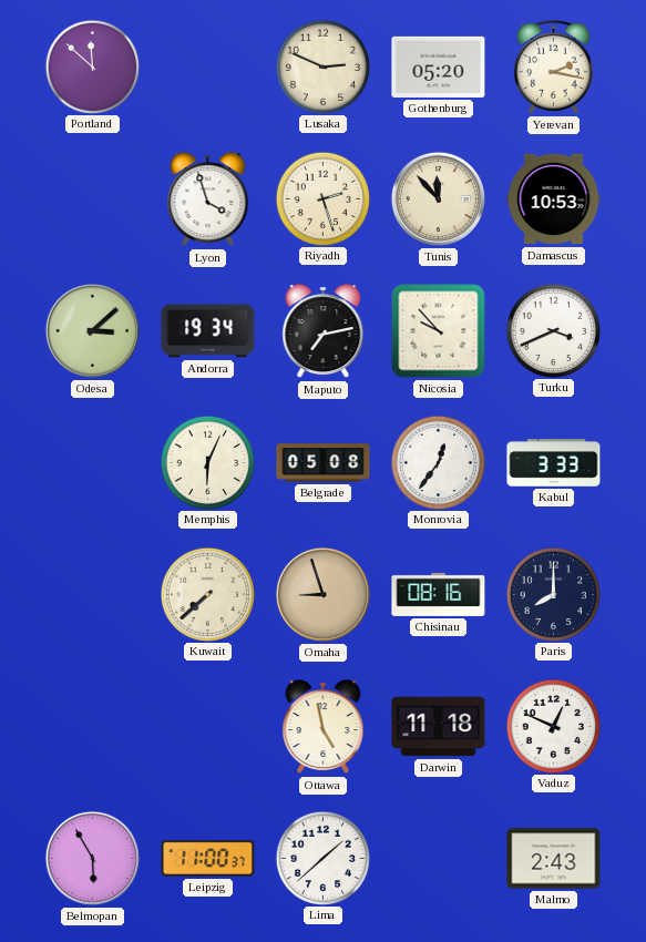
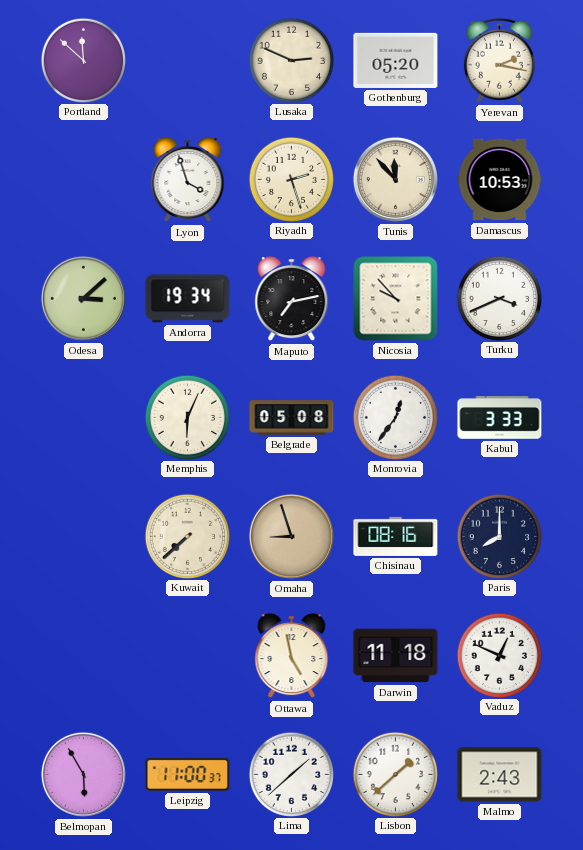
Lisbon: none -> 1:38
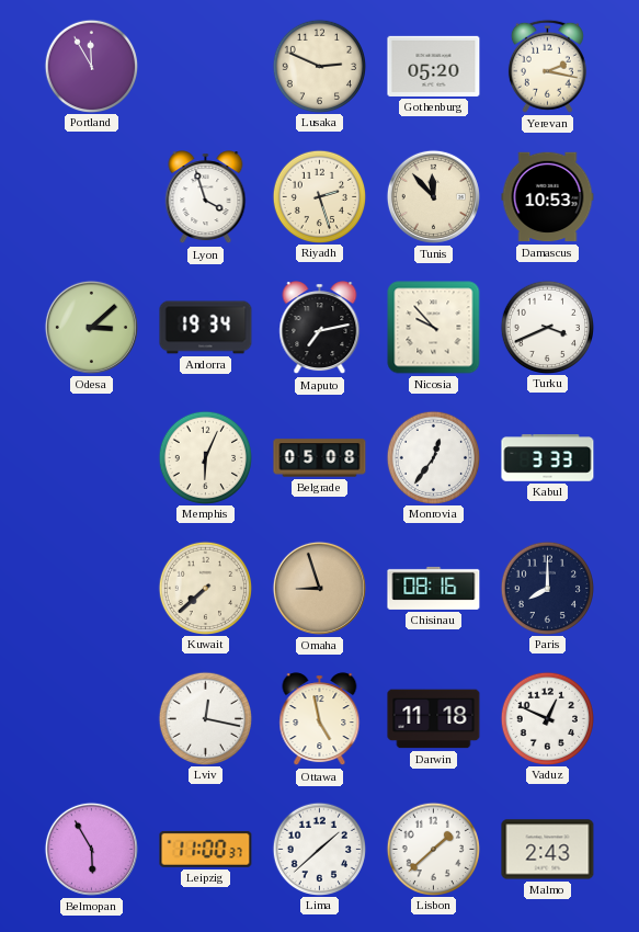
Portland: 11:52 -> 11:55
Lviv: none -> 12:17
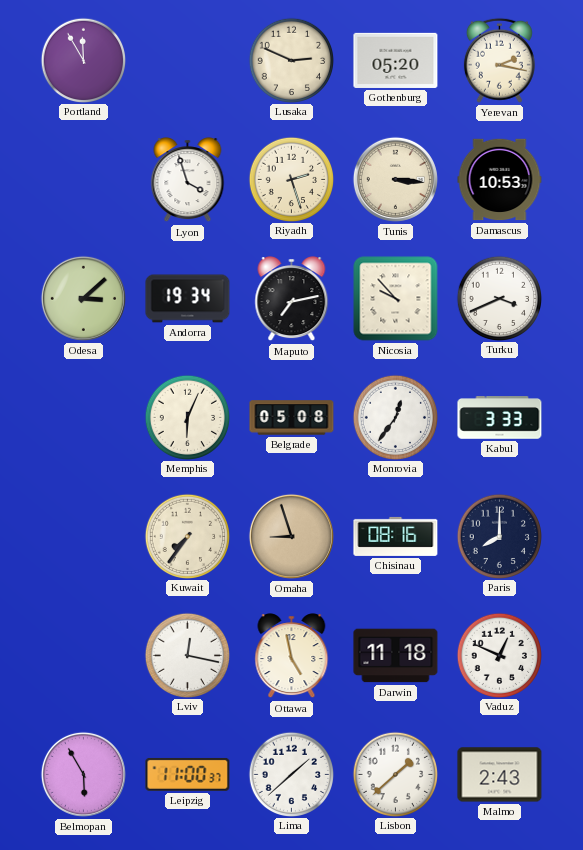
Tunis: 11:53 -> 3:16
Kuwait: 7:38 -> 7:36
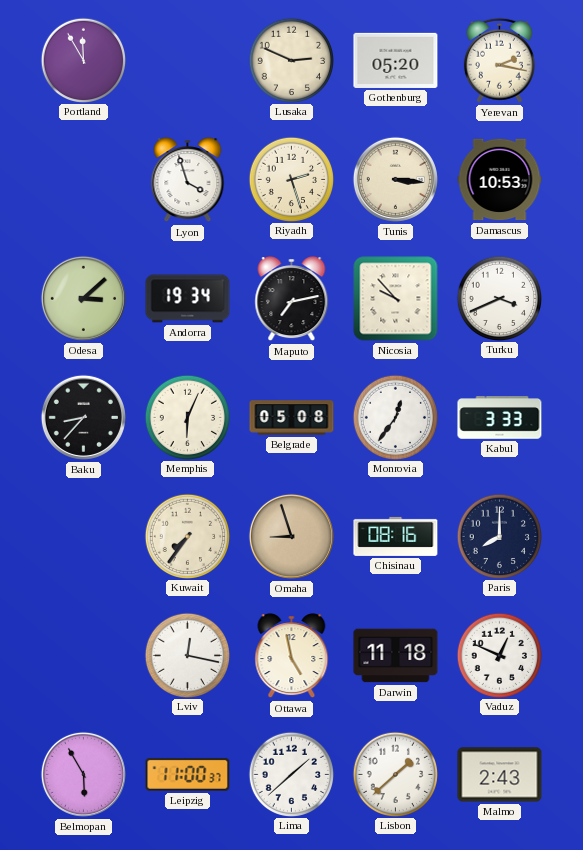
Baku: none -> 8:37
